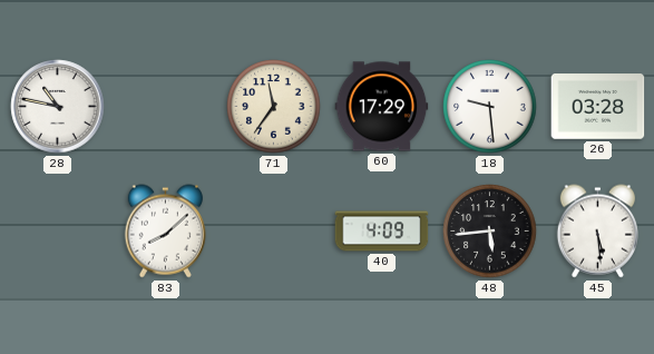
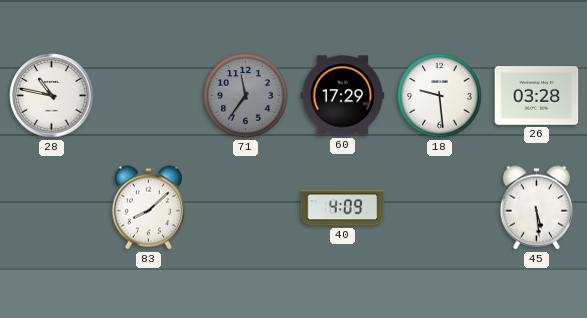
71 dial: cream -> grey
48: 5:44 -> none
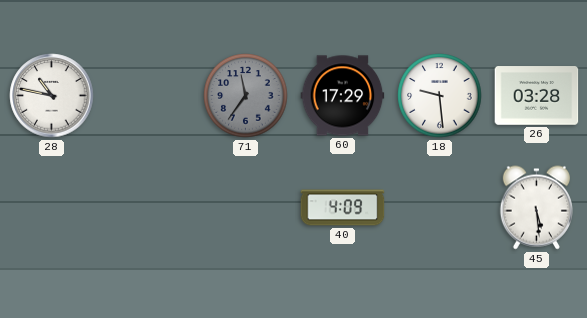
83: 8:08 -> none
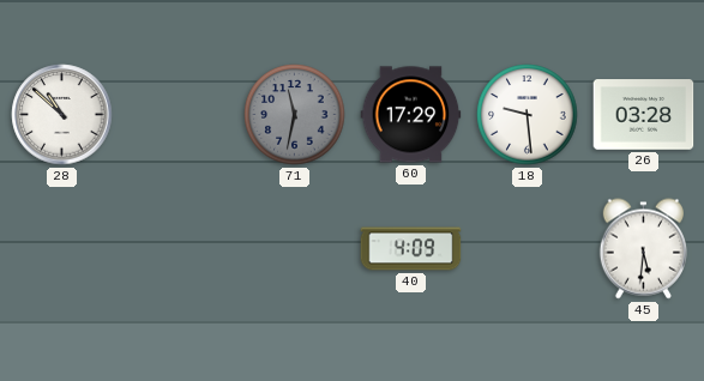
28: 10:47 -> 10:52
71: 11:36 -> 11:32
45: 5:29 -> 5:31
